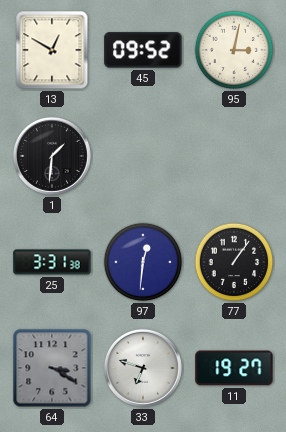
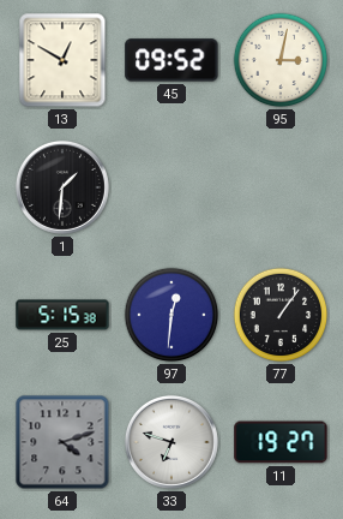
25: 3:31 -> 5:15
64: 3:20 -> 4:12
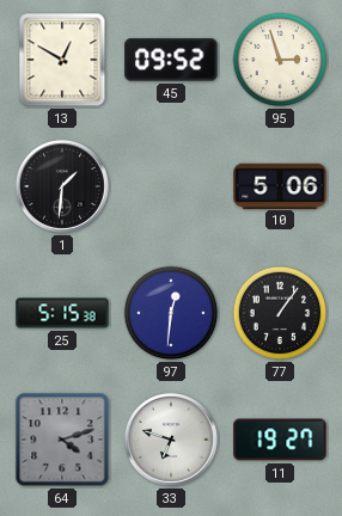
95: 3:02 -> 2:57
10: none -> 5:06
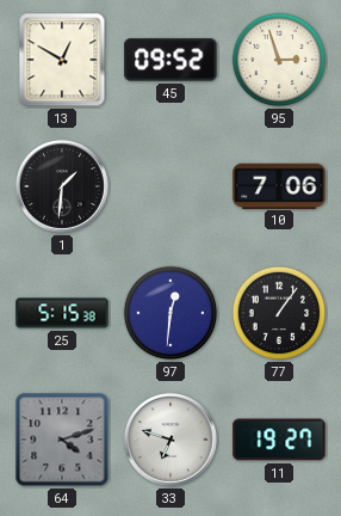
10: 5:06 -> 7:06
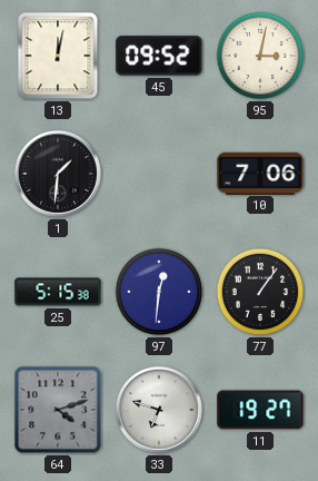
13: 12:50 -> 12:02
95: 2:57 -> 3:02
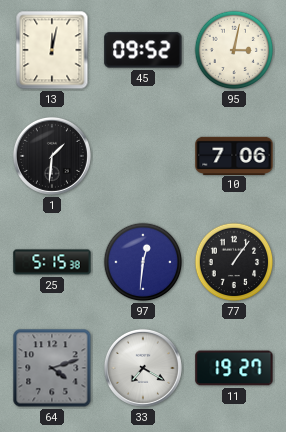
33: 6:48 -> 7:20
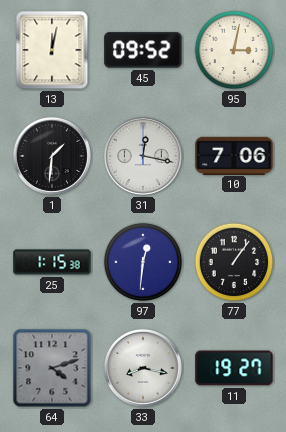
31: none -> 12:17
25: 5:15 -> 1:15
33: 7:20 -> 8:17
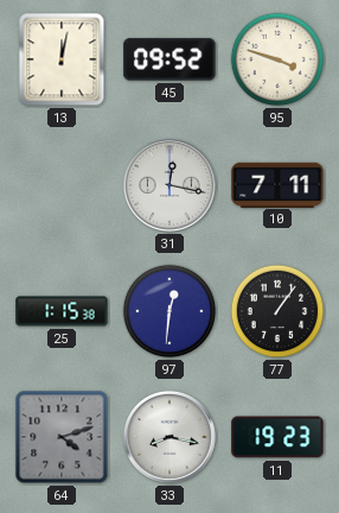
95: 3:02 -> 3:48
1: 1:31 -> none
10: 7:06 -> 7:11
11: 19:27 -> 19:23
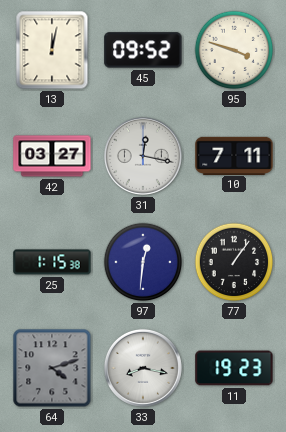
42: none -> 03:27
